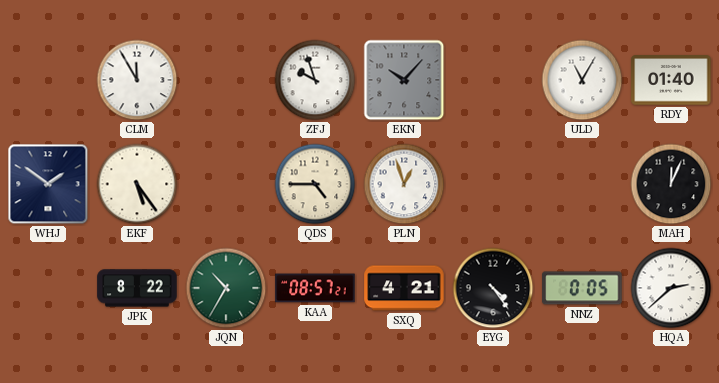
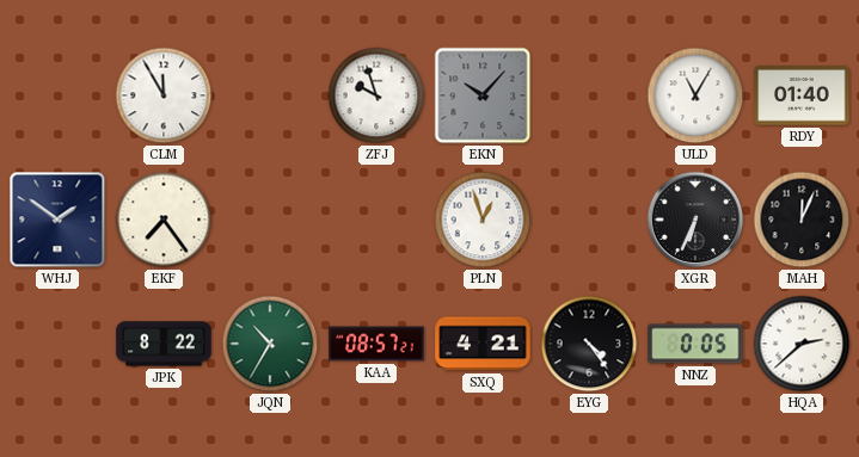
EKF: 5:24 -> 7:24
QDS: 4:45 -> none
XGR: none -> 6:34
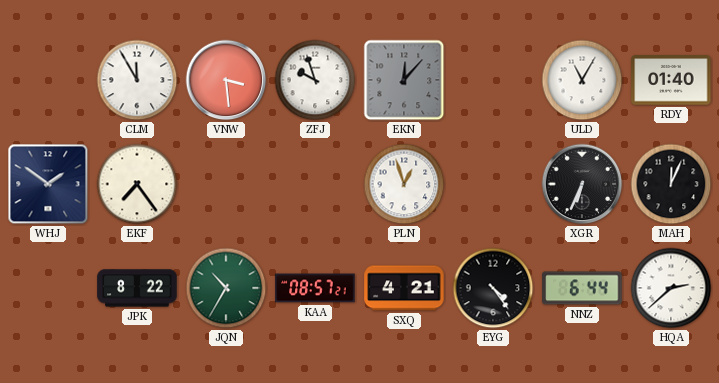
VNW: none -> 3:29
EKN: 10:07 -> 12:07
NNZ: 0:05 -> 6:44
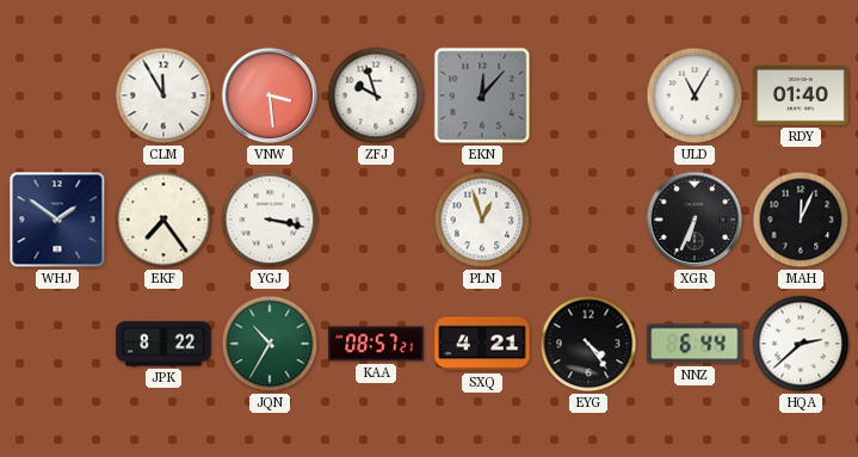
YGJ: none -> 3:17
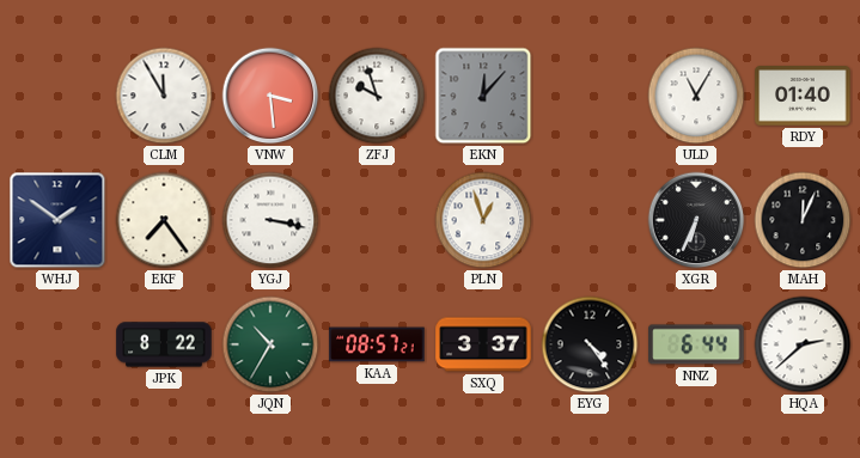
SXQ: 4:21 -> 3:37
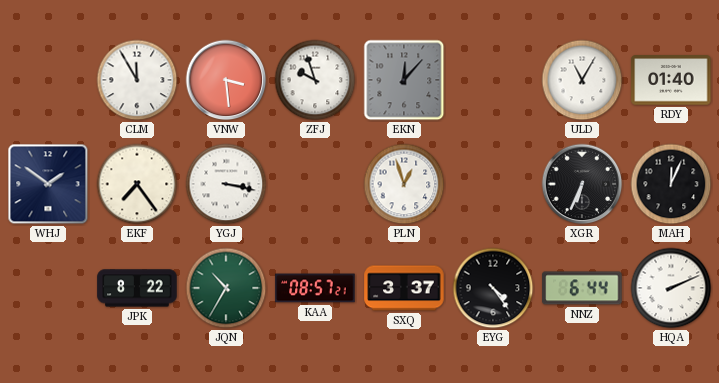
HQA: 2:38 -> 2:11
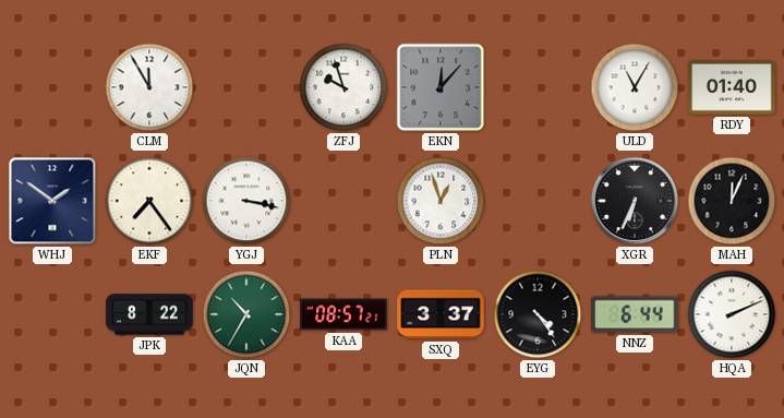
VNW: 3:29 -> none
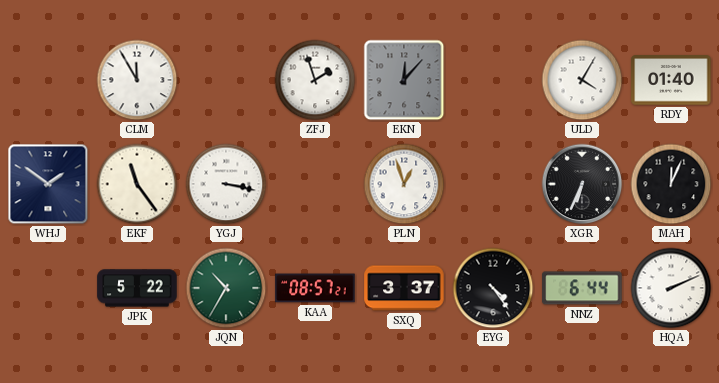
ZFJ: 9:57 -> 1:57
ULD: 11:05 -> 4:05
EKF: 7:24 -> 11:24
JPK: 8:22 -> 5:22
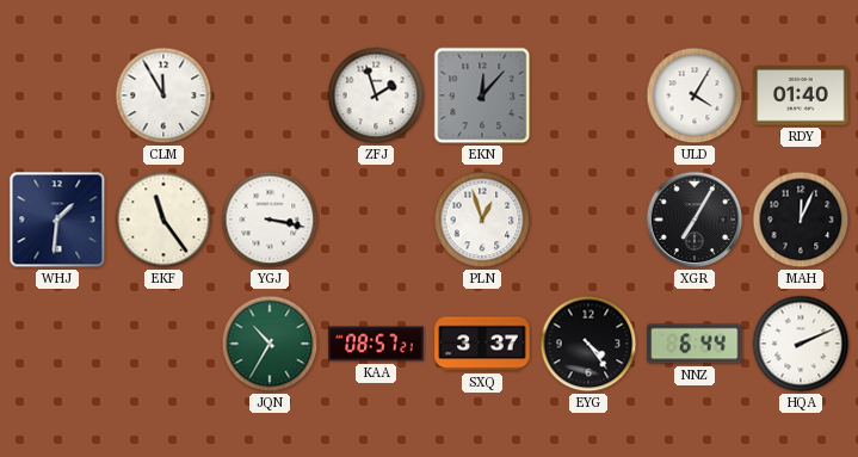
WHJ: 1:51 -> 1:31
XGR: 6:34 -> 7:05
JPK: 5:22 -> none
